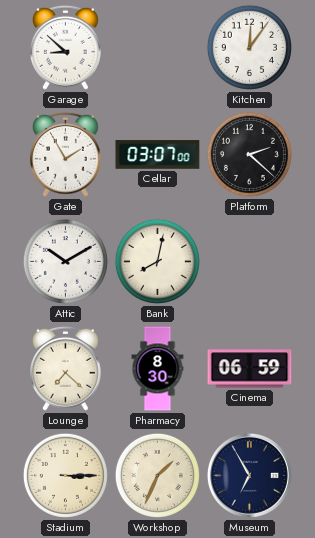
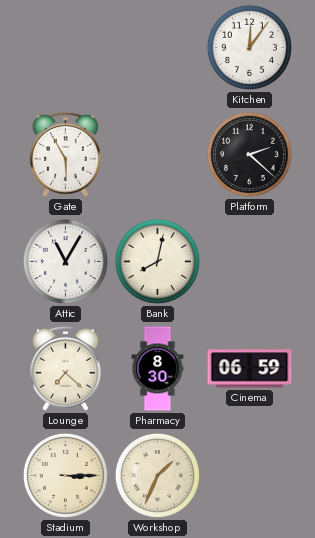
Garage: 8:52 -> none
Gate: 1:55 -> 5:55
Cellar: 03:07 -> none
Attic: 10:10 -> 11:05
Museum: 6:55 -> none
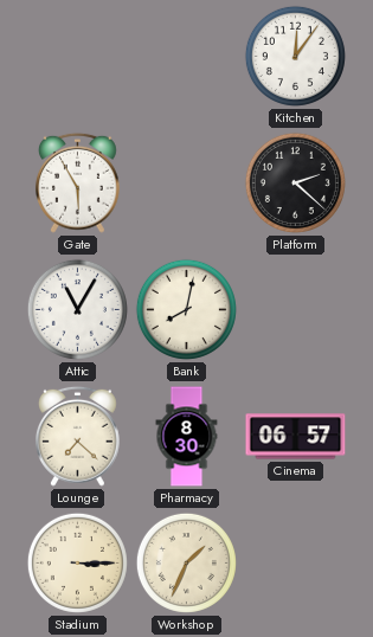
Cinema: 06:59 -> 06:57
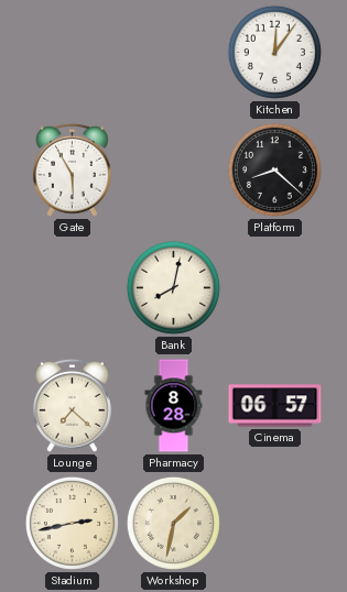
Platform: 2:22 -> 8:22
Attic: 11:05 -> none
Pharmacy: 8:30 -> 8:28
Stadium: 3:15 -> 2:43
Workshop: 1:34 -> 1:32
